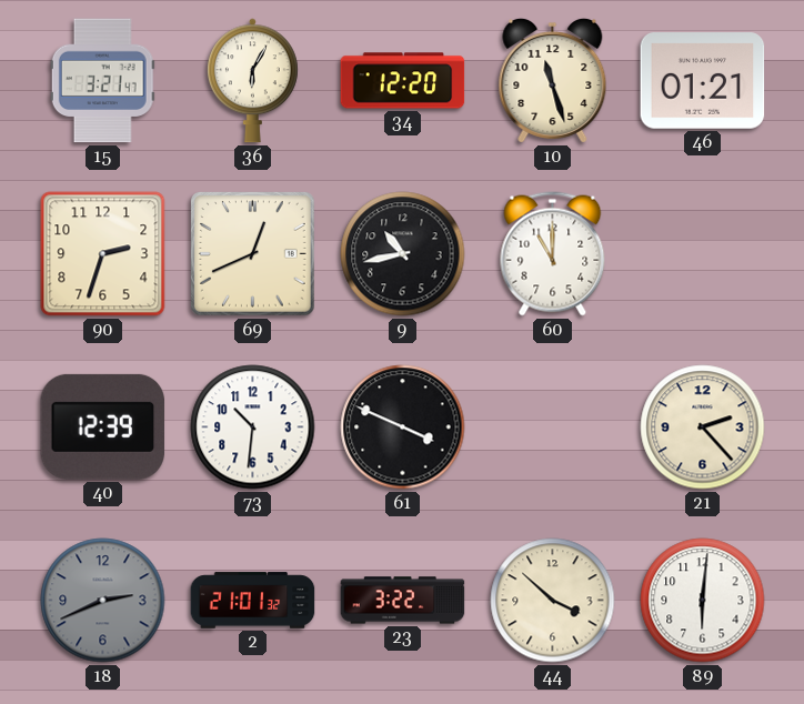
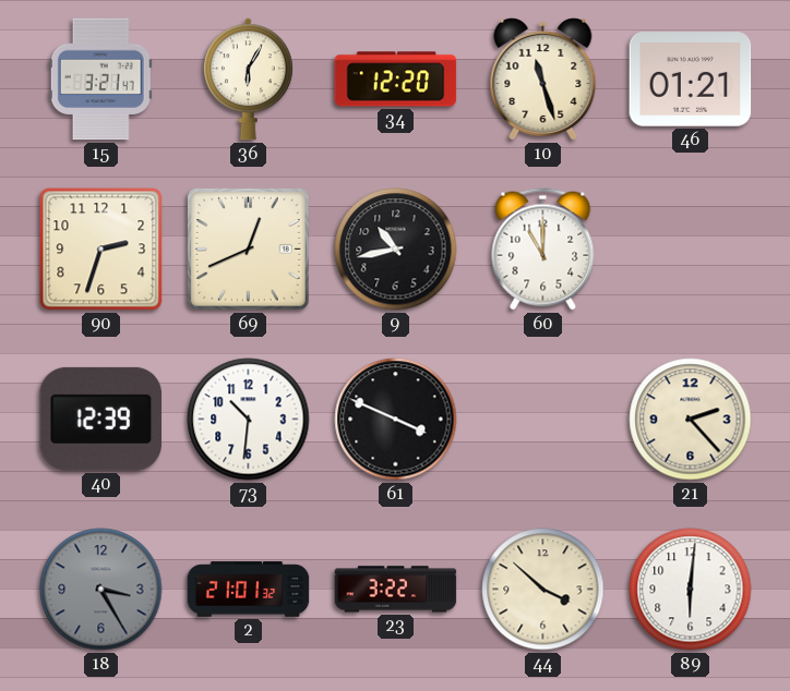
18: 2:41 -> 3:25
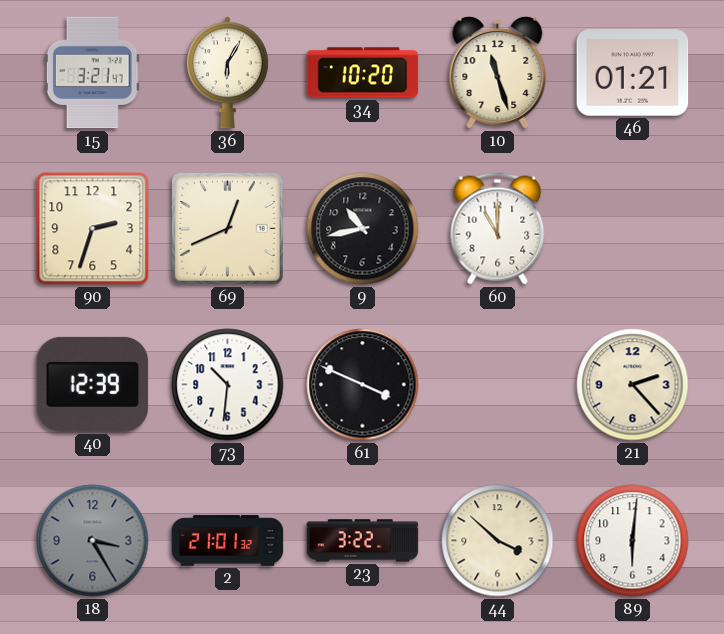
34: 12:20 -> 10:20
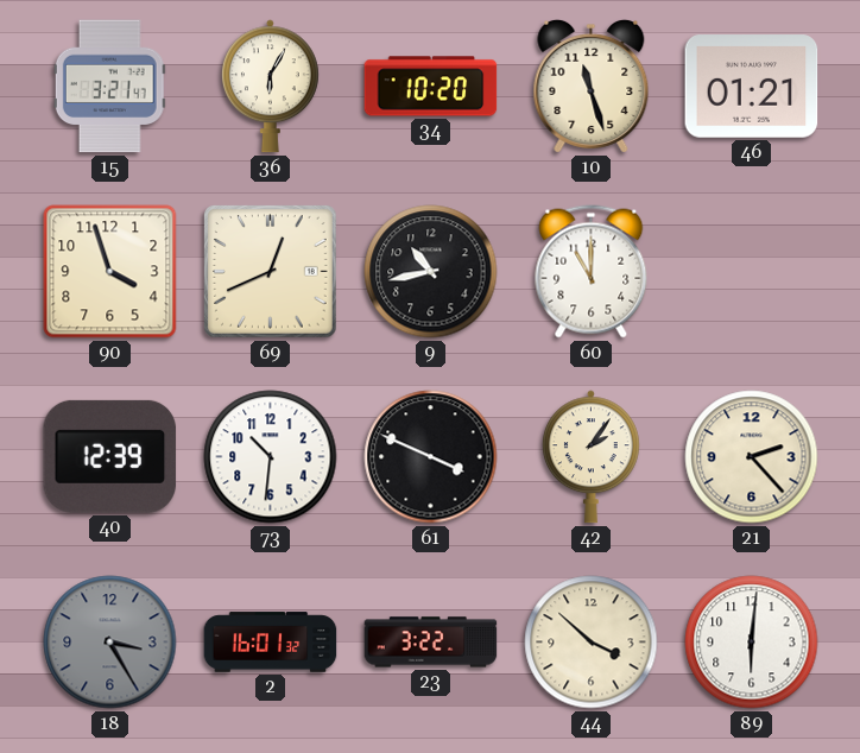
90: 2:33 -> 3:57
42: none -> 2:06
2: 21:01 -> 16:01
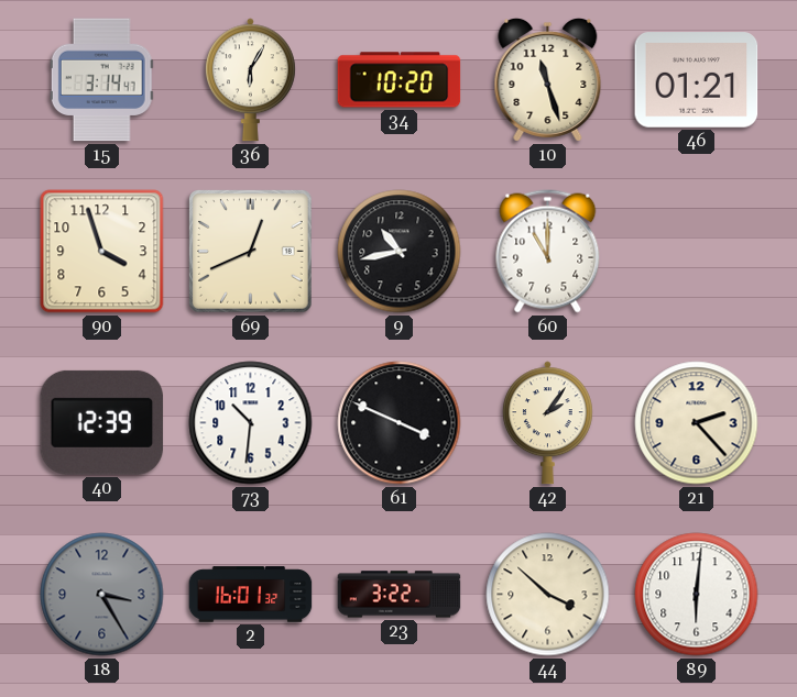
15: 3:21 -> 3:14
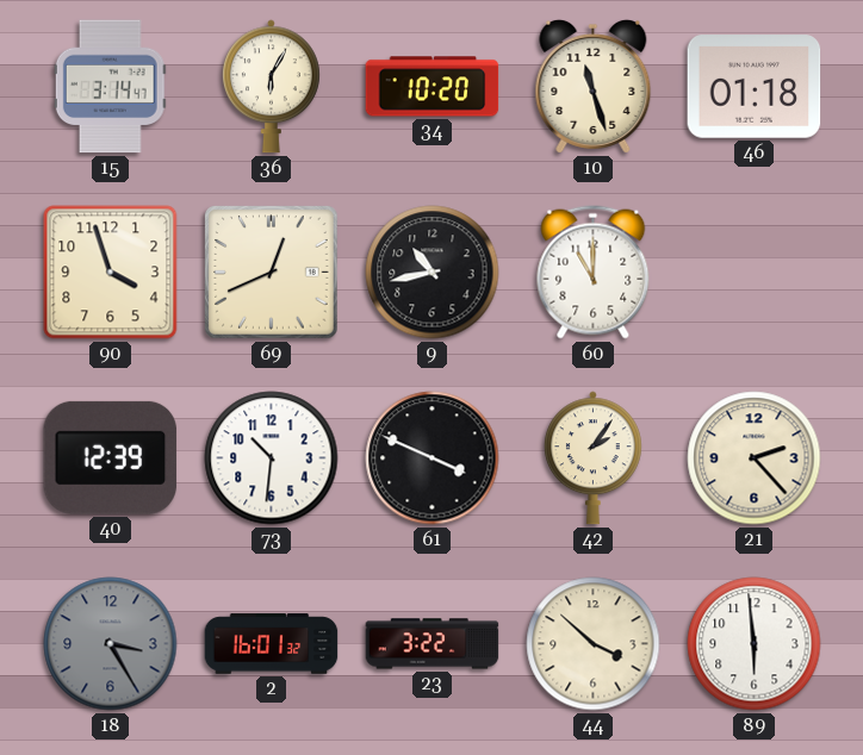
46: 01:21 -> 01:18
89: 6:01 -> 5:59
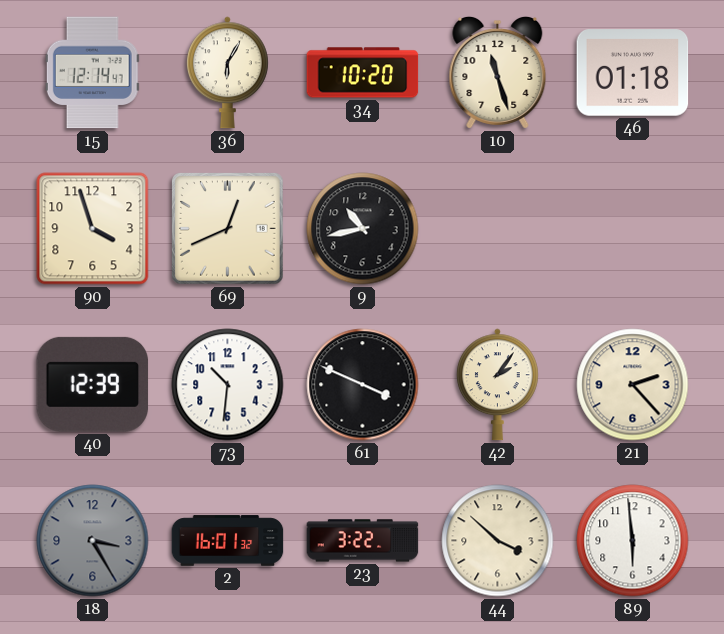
15: 3:14 -> 12:14
60: 11:00 -> none
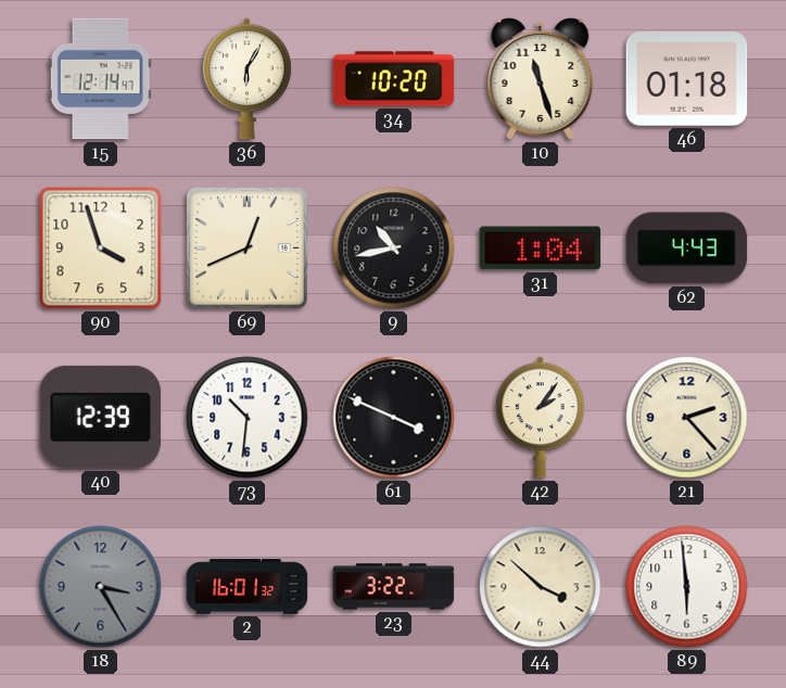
31: none -> 1:04
62: none -> 4:43
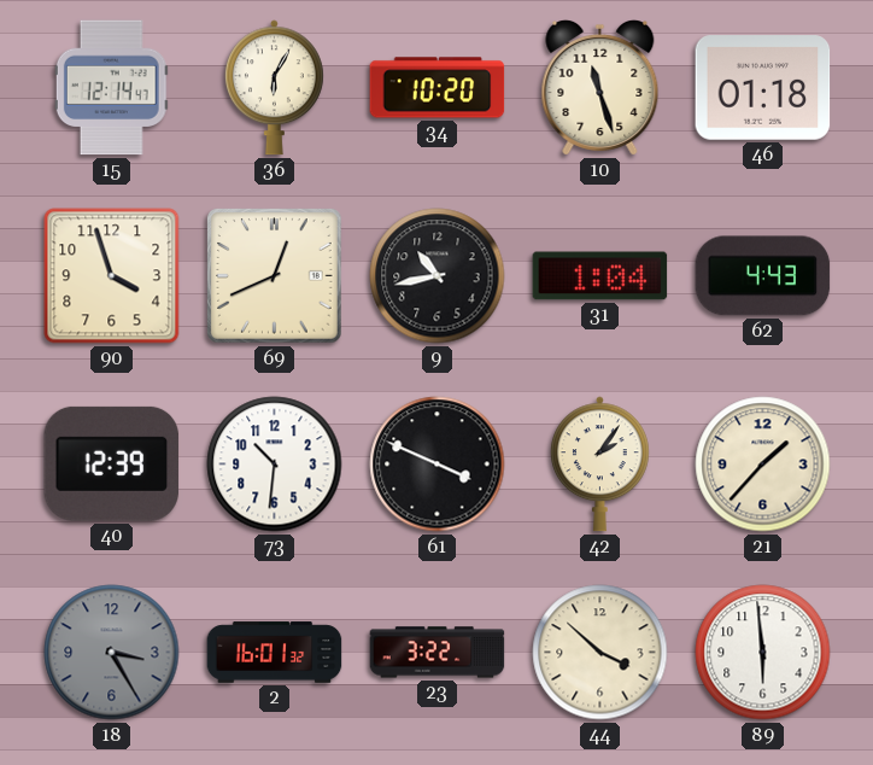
21: 2:23 -> 1:37
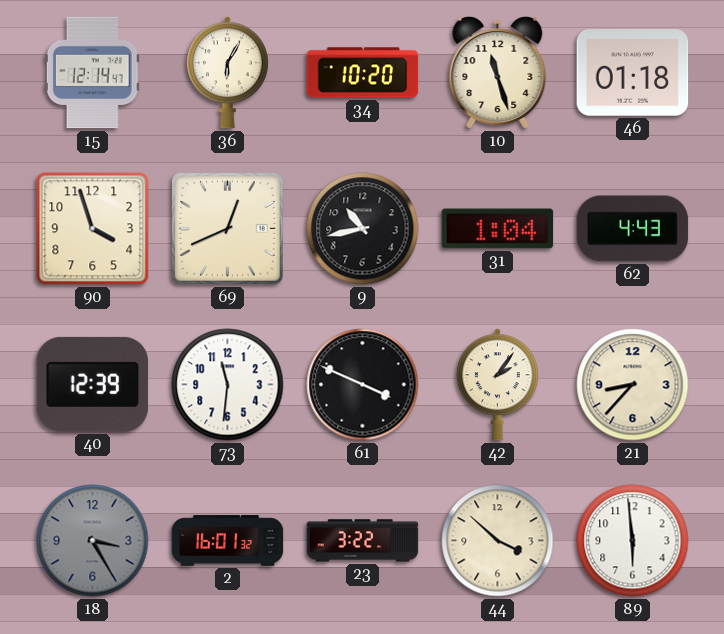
73: 10:31 -> 11:31
21: 1:37 -> 8:37
